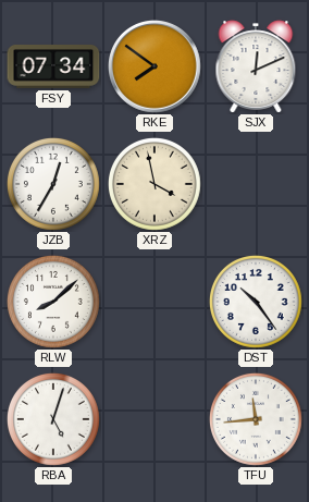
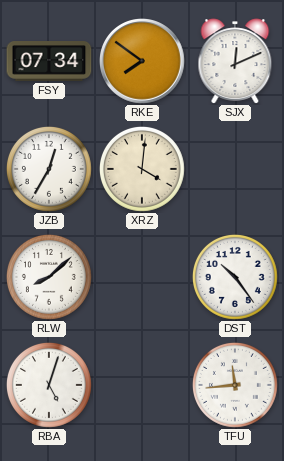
XRZ: 3:58 -> 4:01
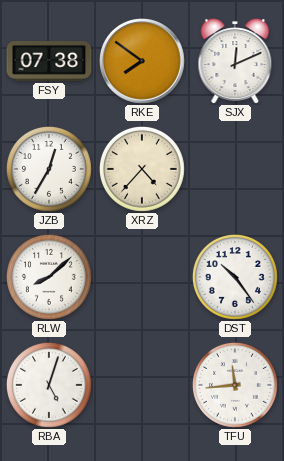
FSY: 07:34 -> 07:38
XRZ: 4:01 -> 4:37
